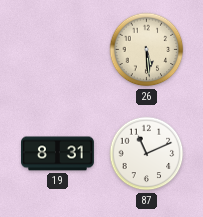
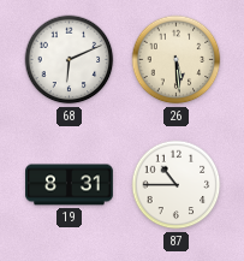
68: none -> 6:11
87: 11:11 -> 10:45
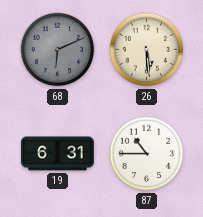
68 dial: white -> grey
19: 8:31 -> 6:31
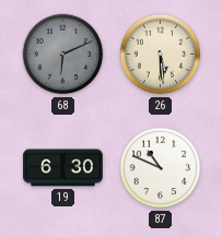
19: 6:31 -> 6:30
87: 10:45 -> 10:49
